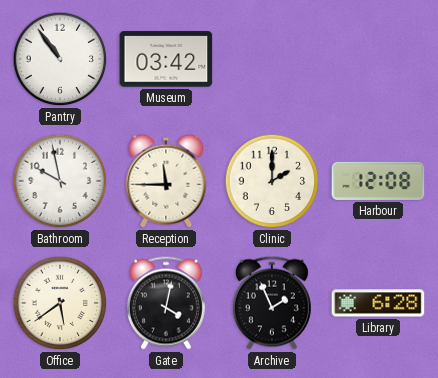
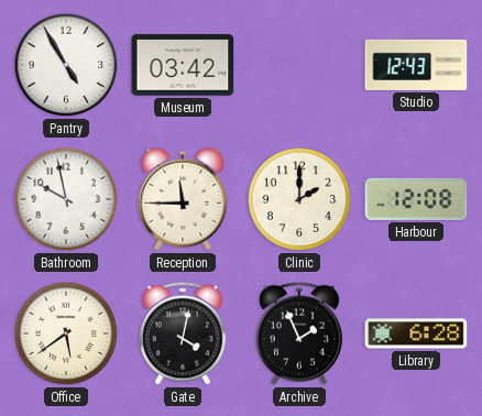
Pantry: 10:54 -> 4:55
Studio: none -> 12:43
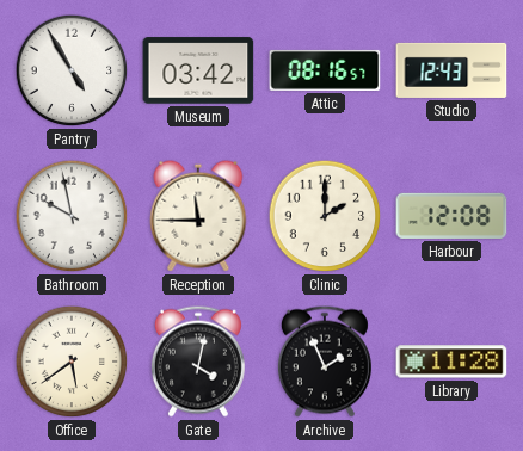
Attic: none -> 08:16
Library: 6:28 -> 11:28
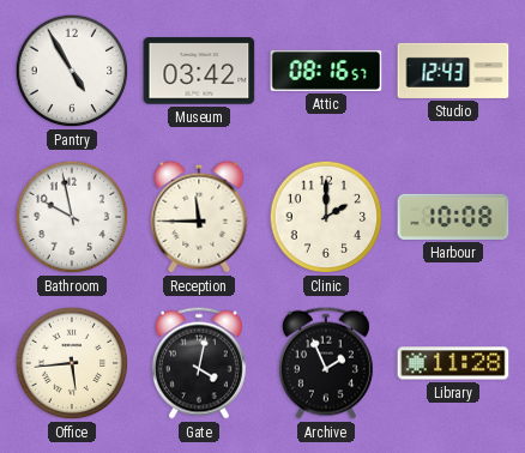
Harbour: 12:08 -> 10:08
Office: 5:39 -> 5:44
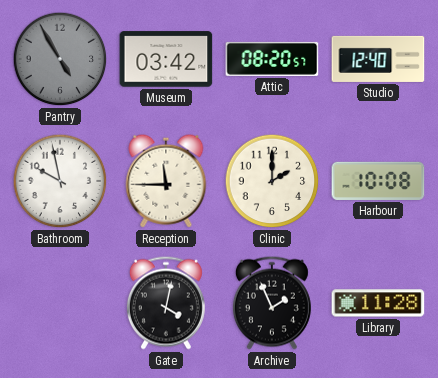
Pantry dial: white -> grey
Attic: 08:16 -> 08:20
Studio: 12:43 -> 12:40
Office: 5:44 -> none
